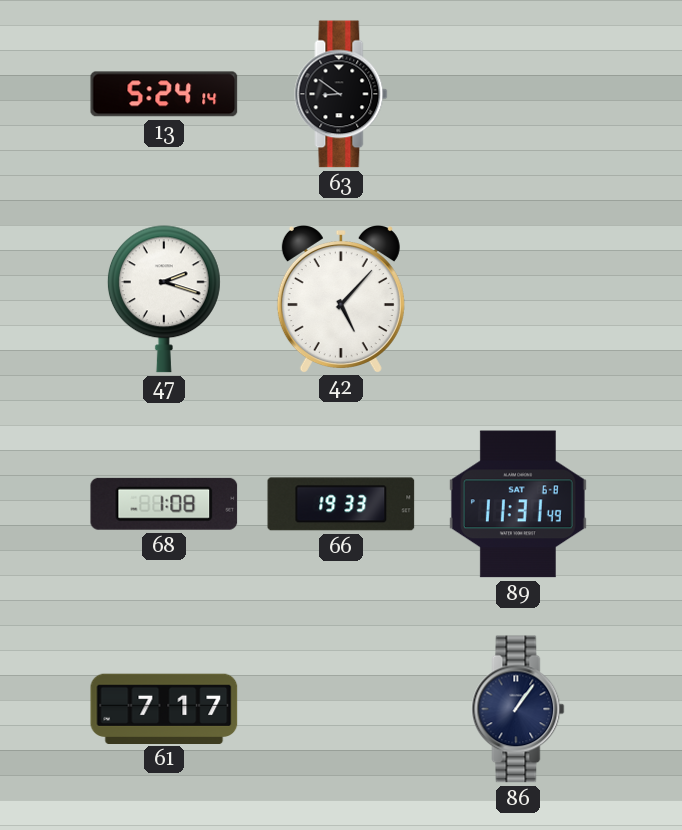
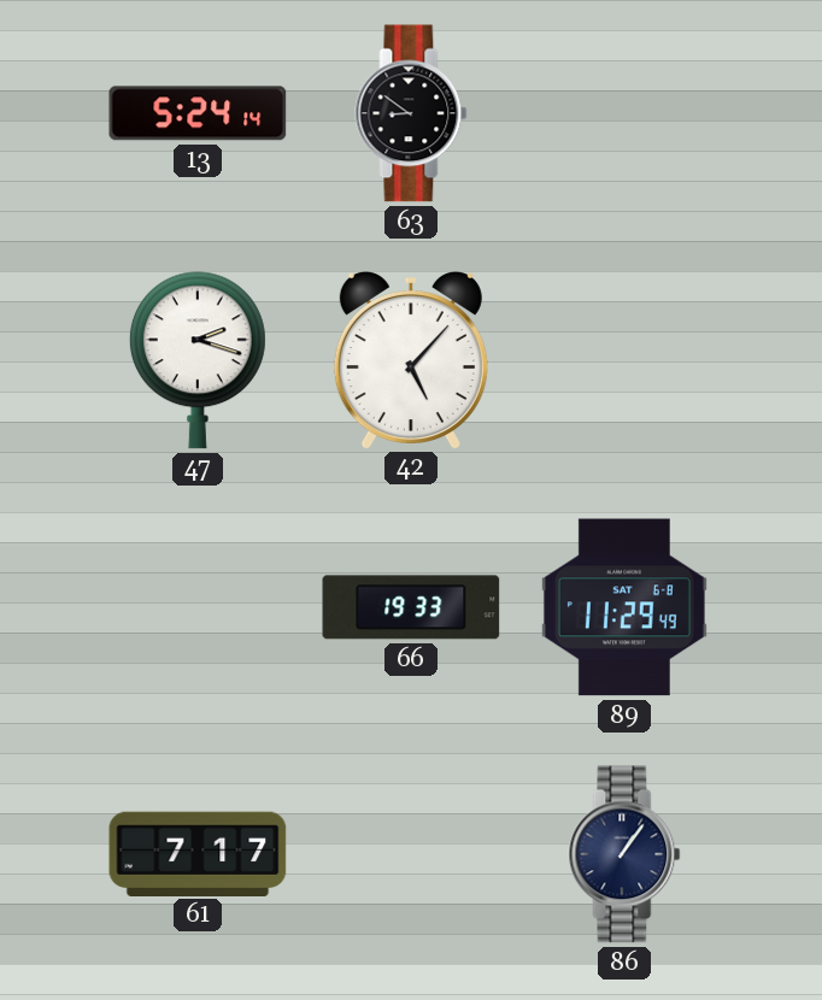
68: 1:08 -> none
89: 11:31 -> 11:29
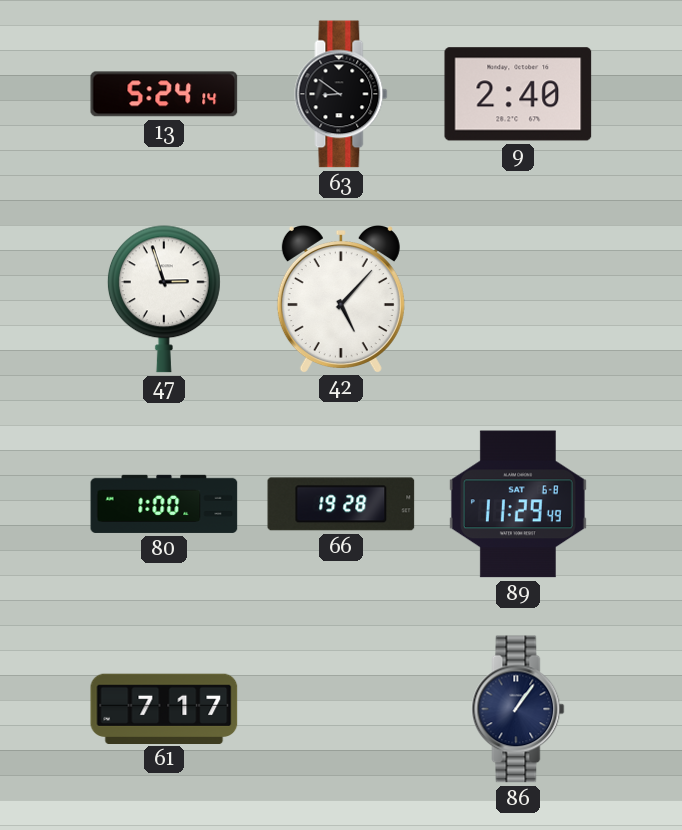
9: none -> 2:40
47: 2:18 -> 2:57
80: none -> 1:00
66: 19:33 -> 19:28
